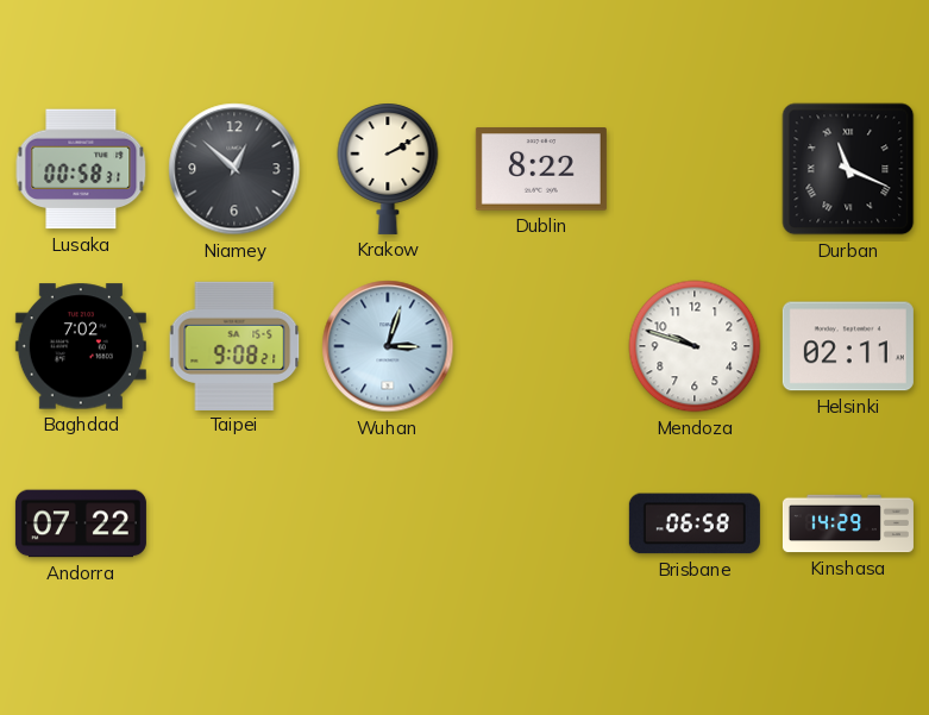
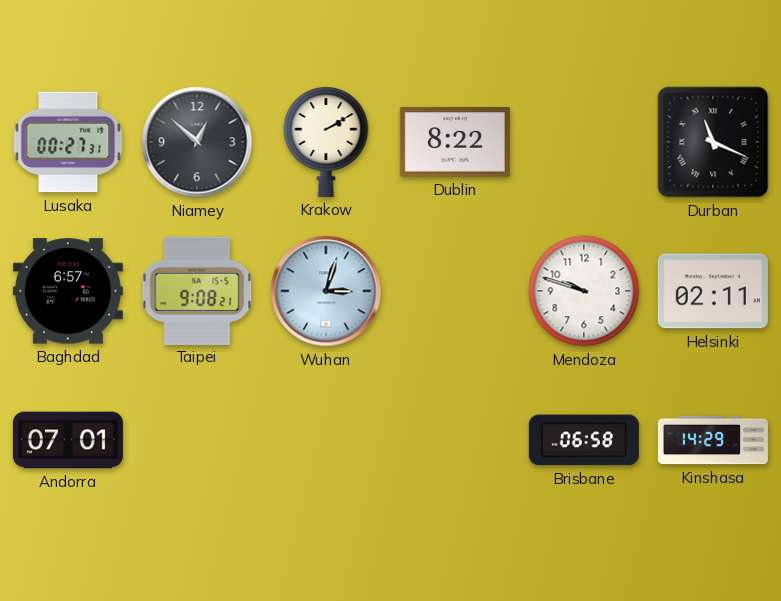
Lusaka: 00:58 -> 00:27
Baghdad: 7:02 -> 6:57
Andorra: 07:22 -> 07:01
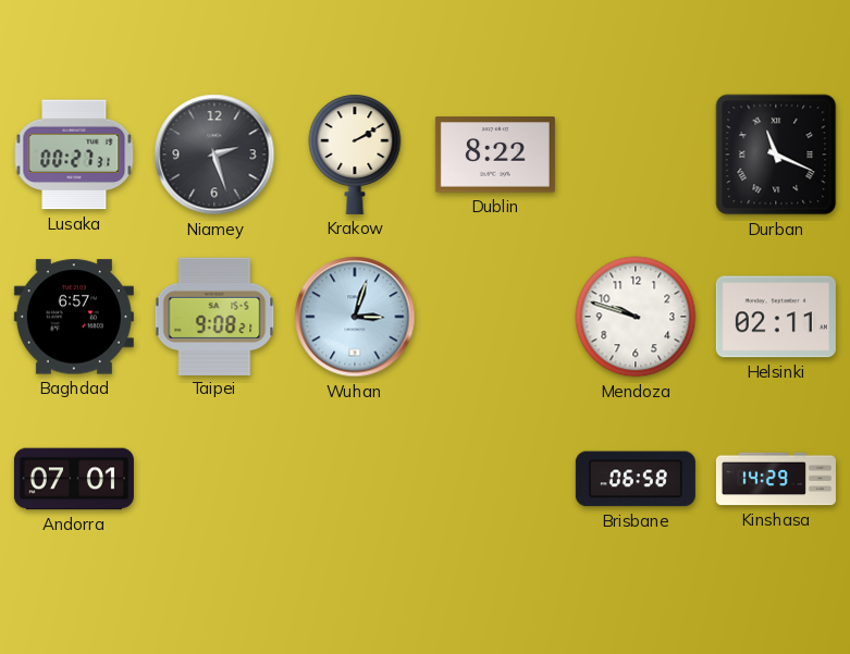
Niamey: 12:52 -> 2:27
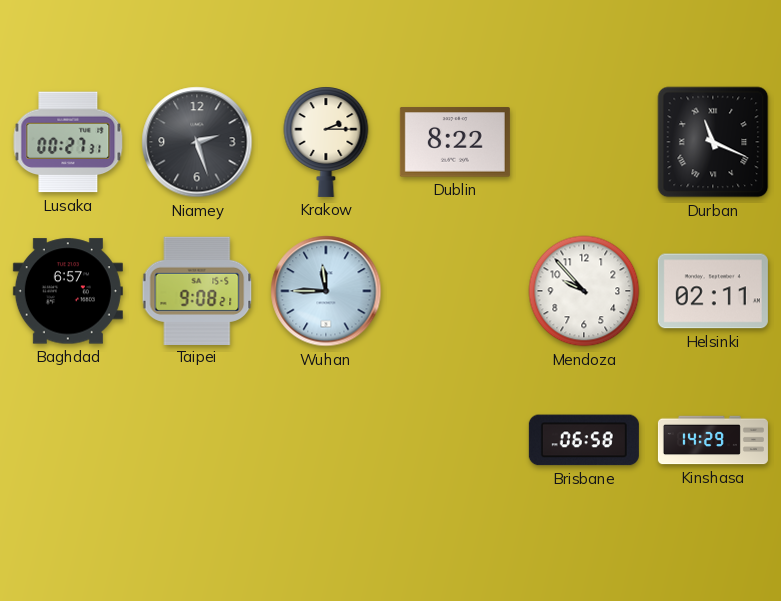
Krakow: 2:10 -> 2:15
Wuhan: 3:03 -> 11:45
Mendoza: 9:48 -> 9:53
Andorra: 07:01 -> none
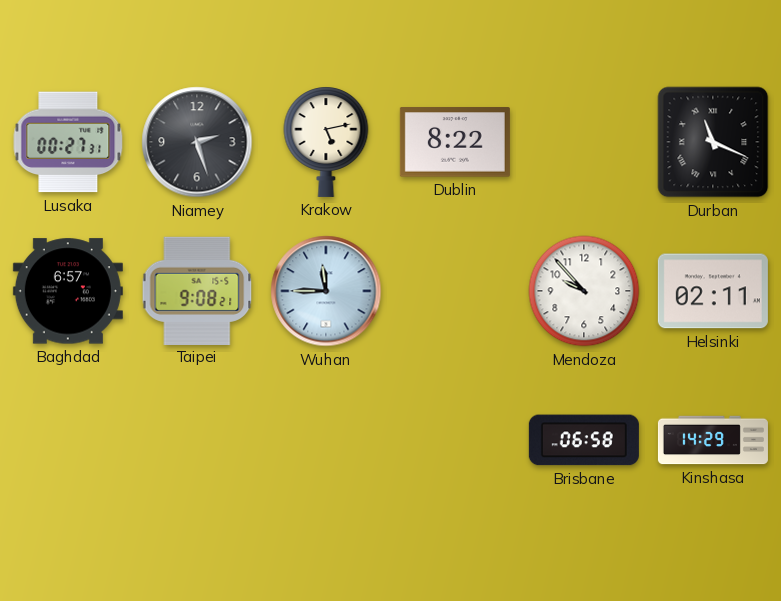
Krakow: 2:15 -> 5:13
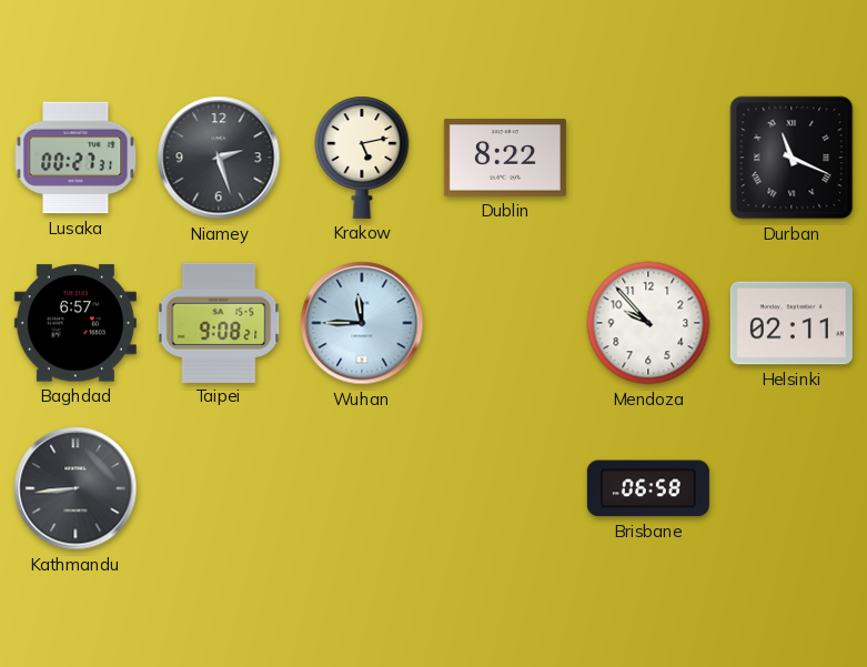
Kathmandu: none -> 8:44
Kinshasa: 14:29 -> none
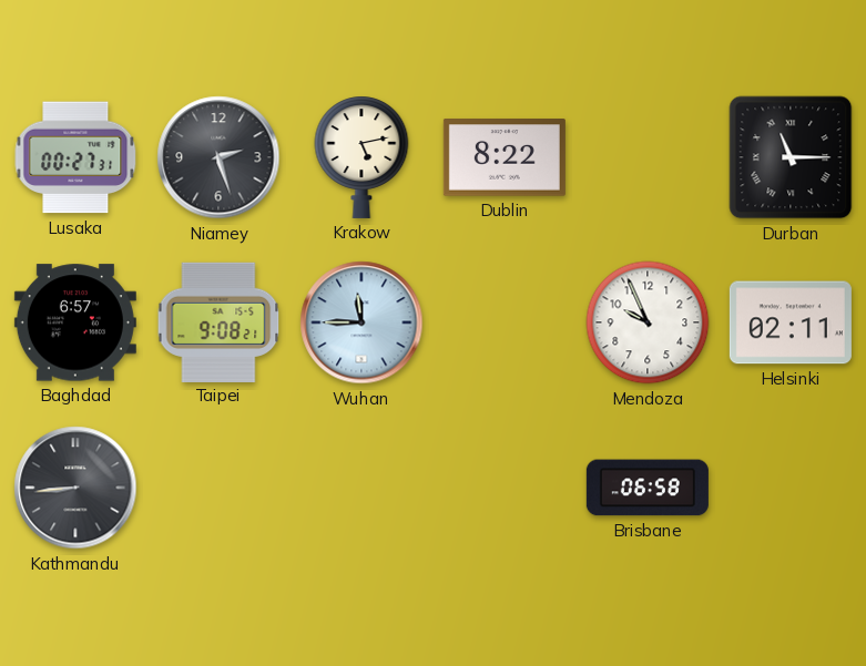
Durban: 11:19 -> 11:15
Mendoza: 9:53 -> 9:56
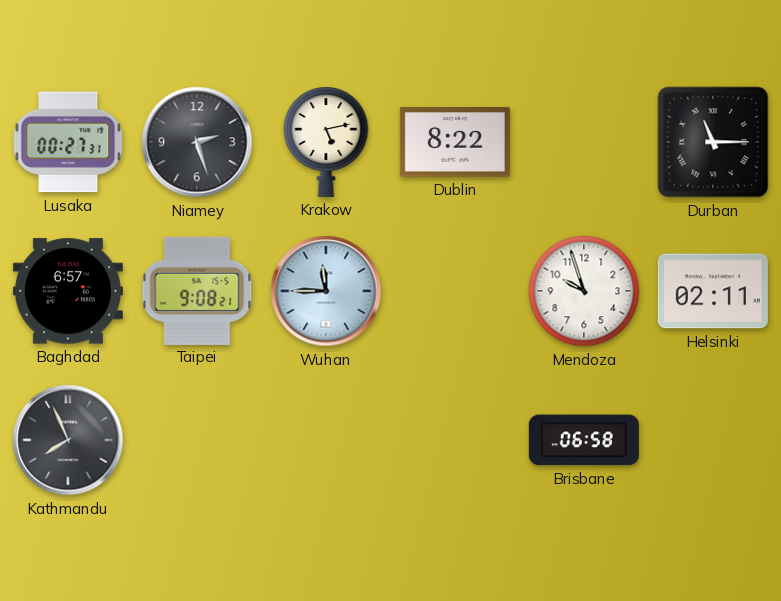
Mendoza: 9:56 -> 9:57
Kathmandu: 8:44 -> 7:56
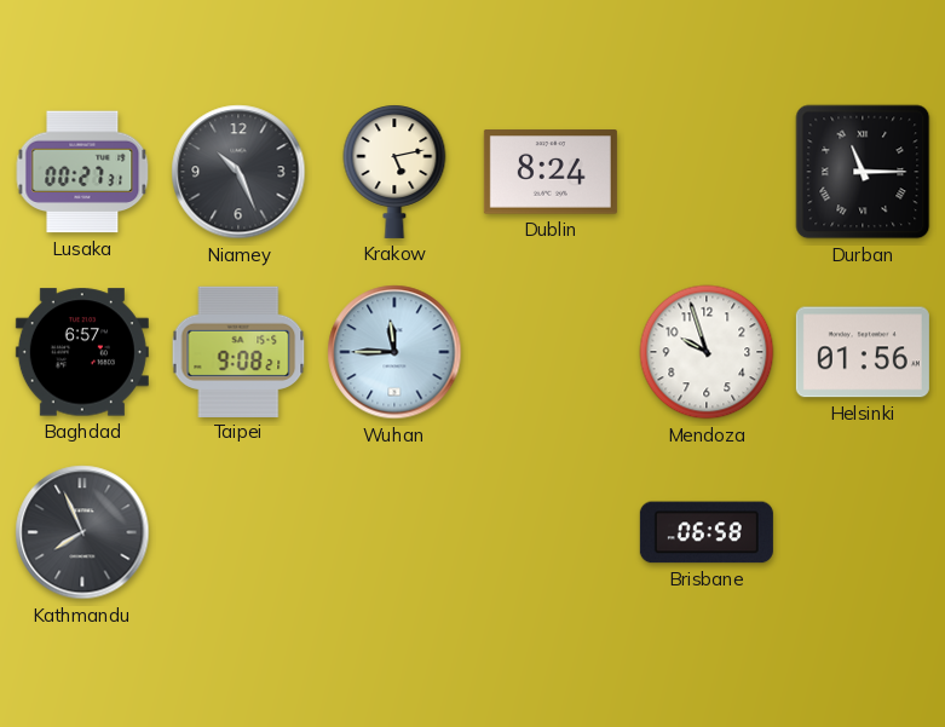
Niamey: 2:27 -> 10:26
Dublin: 8:22 -> 8:24
Helsinki: 02:11 -> 01:56
